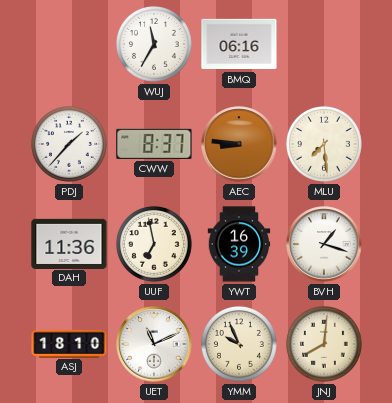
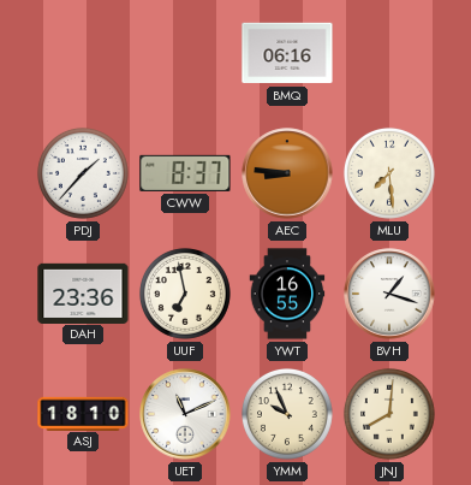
WUJ: 11:35 -> none
DAH: 11:36 -> 23:36
YWT: 16:39 -> 16:55
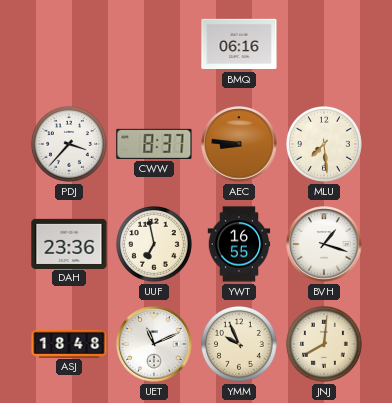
PDJ: 1:37 -> 3:37
ASJ: 18:10 -> 18:48
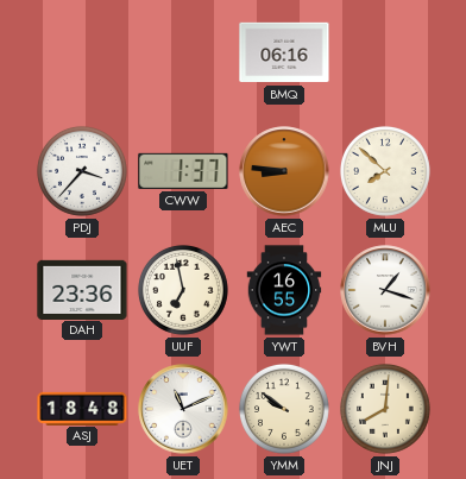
CWW: 8:37 -> 1:37
MLU: 7:29 -> 7:52
YMM: 9:56 -> 9:51
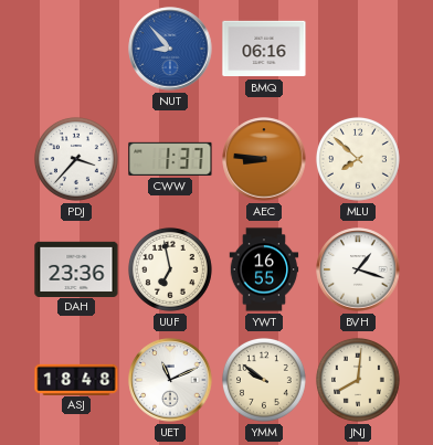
NUT: none -> 8:53
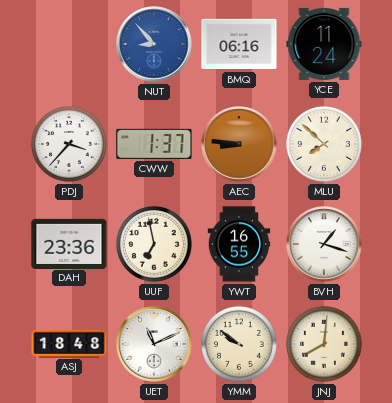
YCE: none -> 11:24
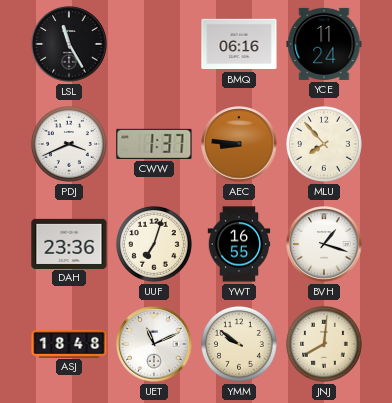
LSL: none -> 11:25
NUT: 8:53 -> none
PDJ: 3:37 -> 3:41
MLU: 7:52 -> 7:53
UUF: 6:58 -> 7:03
